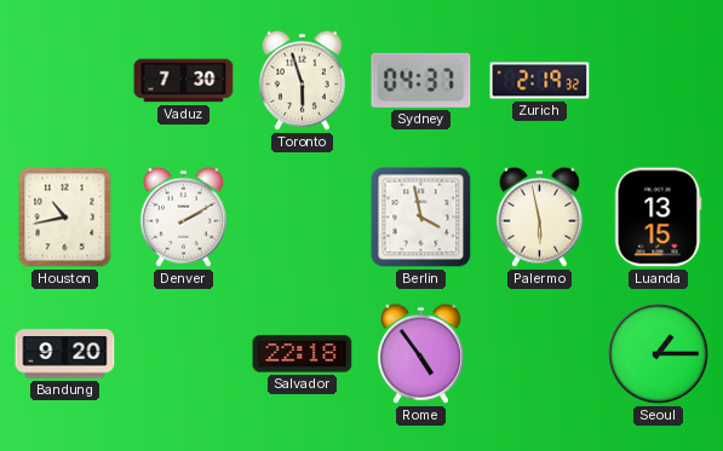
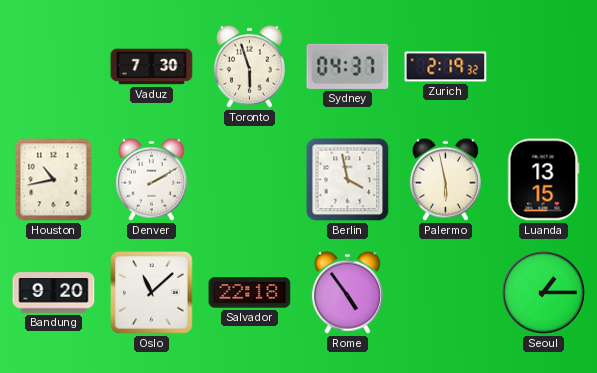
Oslo: none -> 11:08
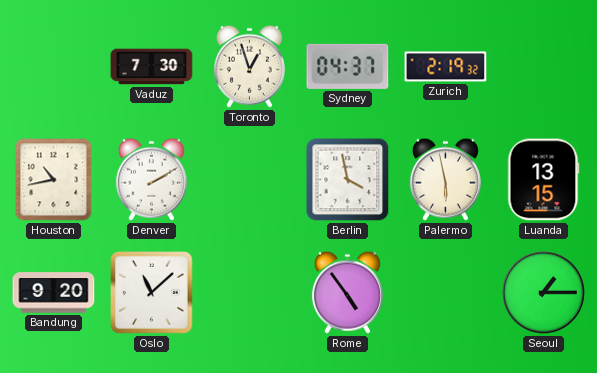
Toronto: 5:57 -> 12:57
Salvador: 22:18 -> none
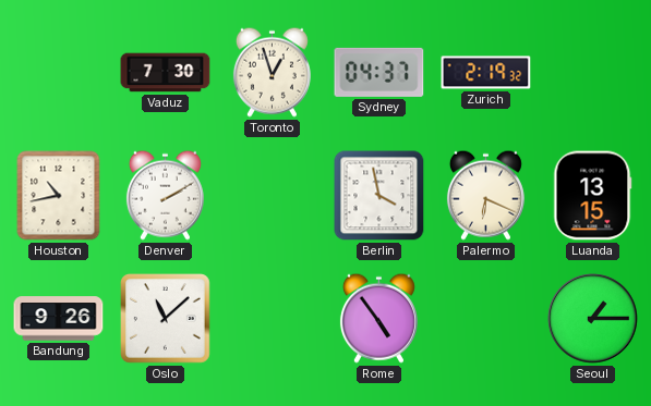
Palermo: 5:58 -> 6:19
Bandung: 9:20 -> 9:26
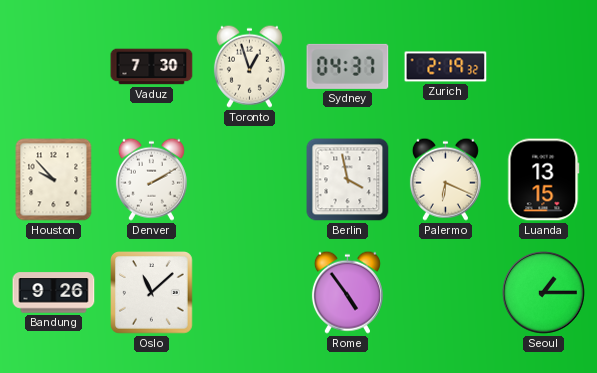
Houston: 10:43 -> 9:53
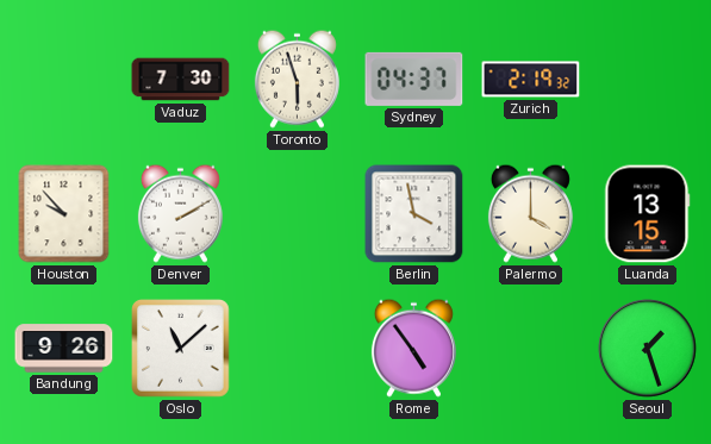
Toronto: 12:57 -> 5:57
Palermo: 6:19 -> 4:00
Seoul: 1:15 -> 1:27
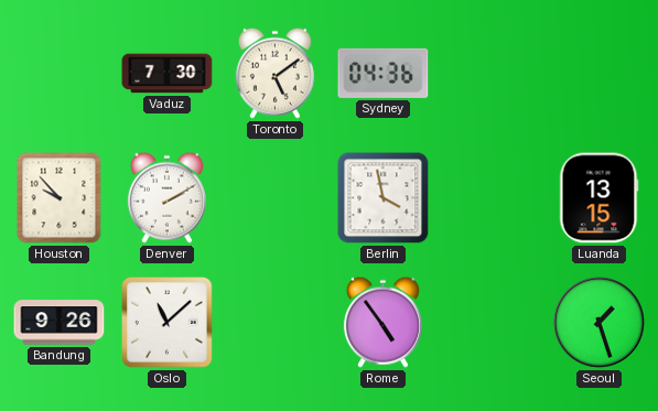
Toronto: 5:57 -> 5:09
Sydney: 04:37 -> 04:36
Zurich: 2:19 -> none
Palermo: 4:00 -> none
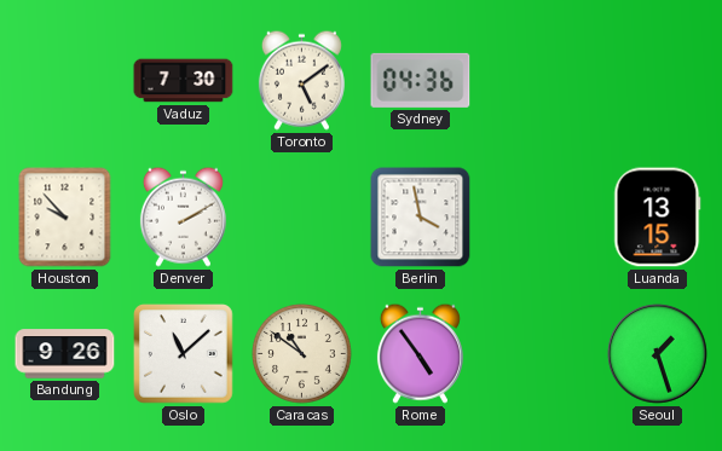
Caracas: none -> 10:51
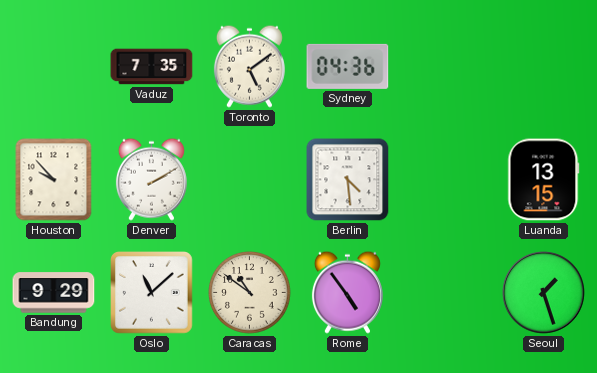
Vaduz: 7:30 -> 7:35
Berlin: 3:58 -> 4:29
Bandung: 9:26 -> 9:29
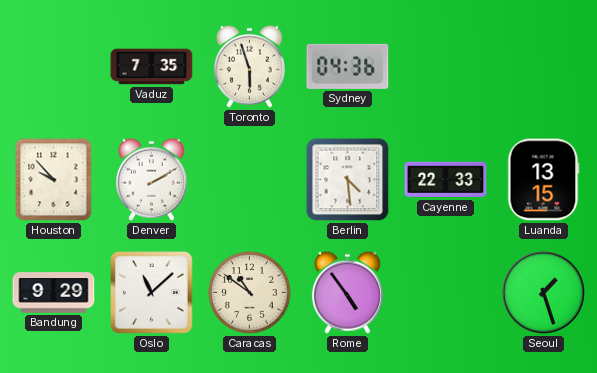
Toronto: 5:09 -> 5:57
Cayenne: none -> 22:33
